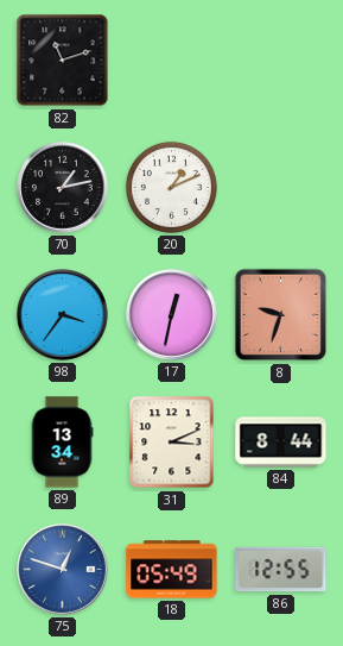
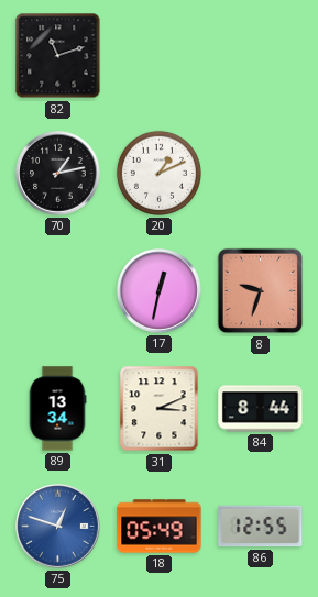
98: 3:36 -> none
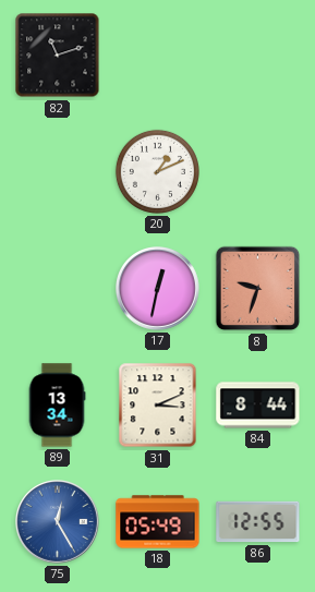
70: 1:13 -> none
75: 12:48 -> 12:25
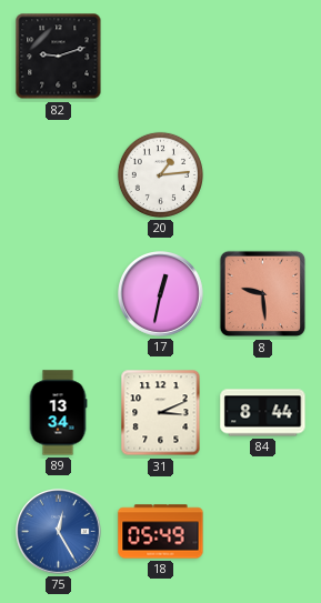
82: 11:12 -> 9:12
20: 1:11 -> 1:14
8: 9:33 -> 9:29
86: 12:55 -> none
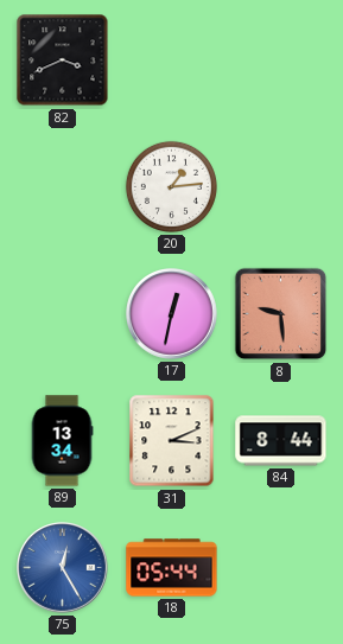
82: 9:12 -> 3:41
18: 05:49 -> 05:44
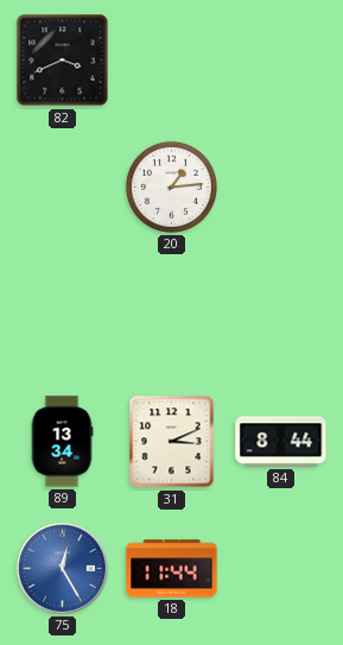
17: 12:32 -> none
8: 9:29 -> none
18: 05:44 -> 11:44
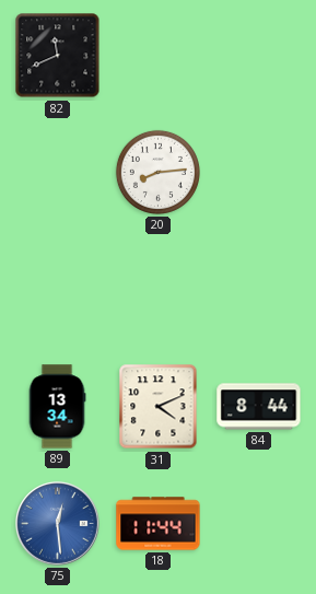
82: 3:41 -> 11:41
20: 1:14 -> 8:14
31: 3:11 -> 4:11
75: 12:25 -> 12:29
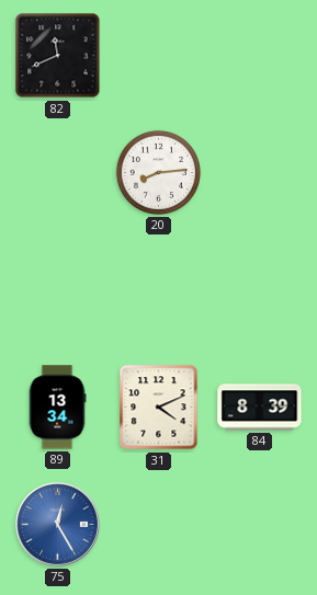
84: 8:44 -> 8:39
75: 12:29 -> 12:25
18: 11:44 -> none
